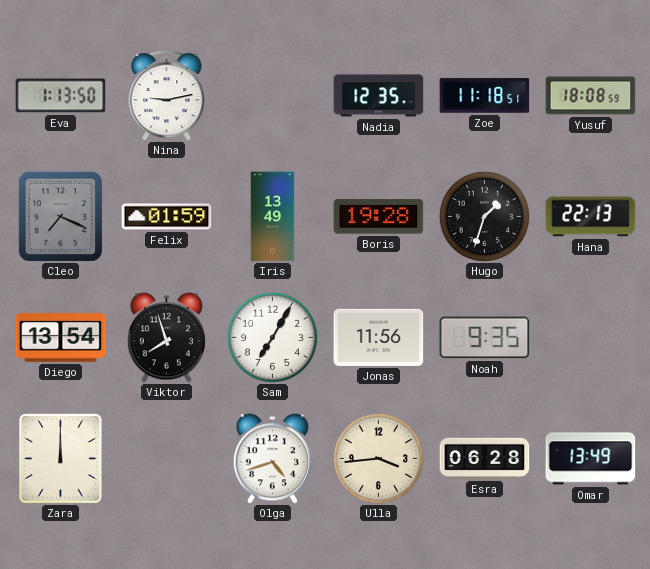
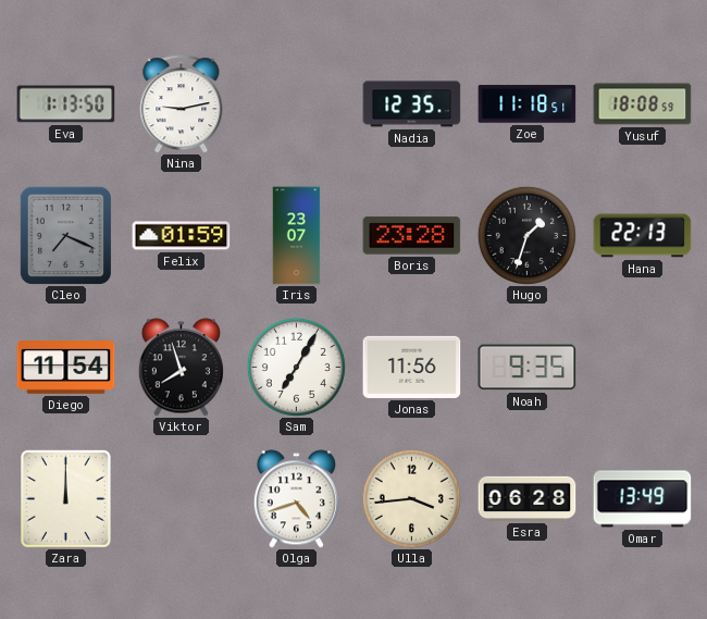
Iris: 13:49 -> 23:07
Boris: 19:28 -> 23:28
Diego: 13:54 -> 11:54
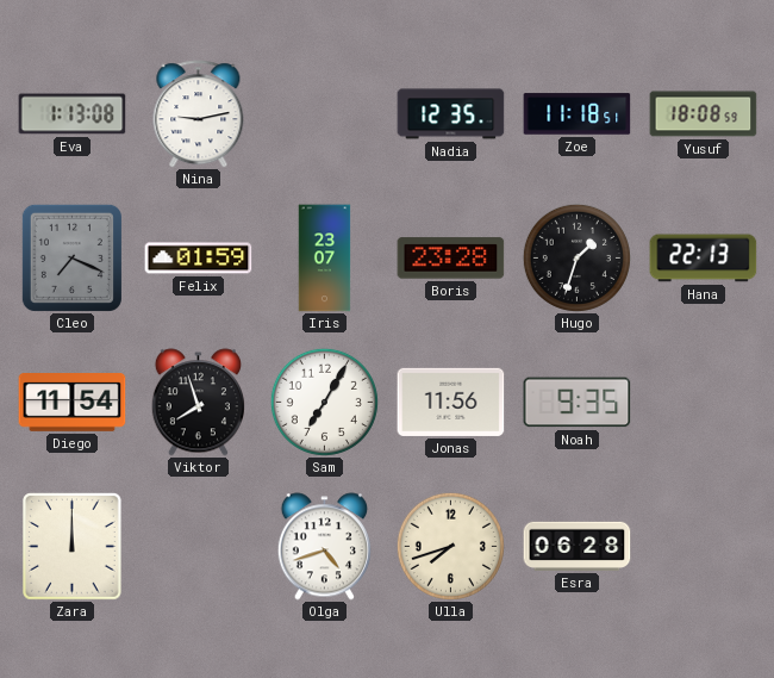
Eva: 1:13:50 -> 1:13:08
Ulla: 3:44 -> 7:42
Omar: 13:49 -> none
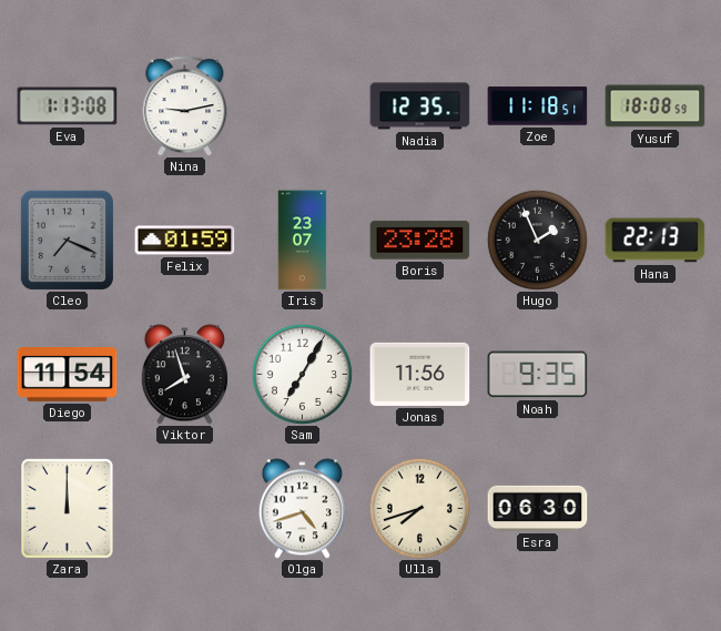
Hugo: 1:33 -> 1:56
Esra: 06:28 -> 06:30
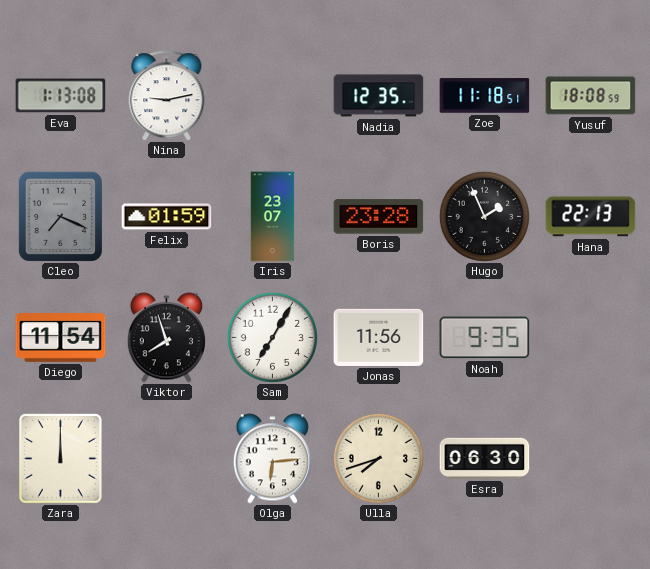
Olga: 4:42 -> 6:14
